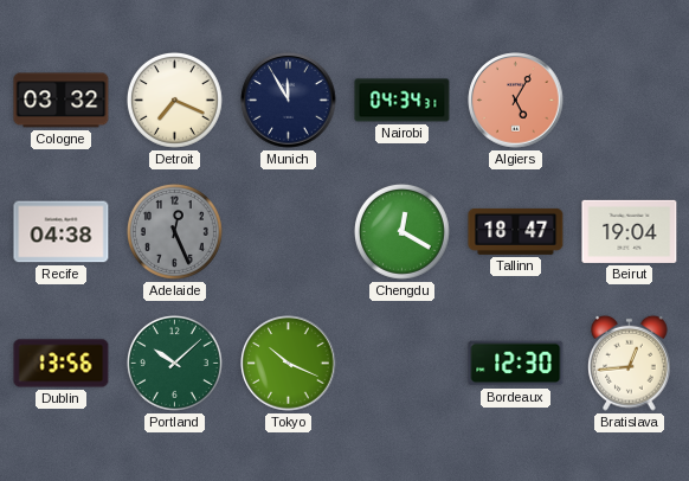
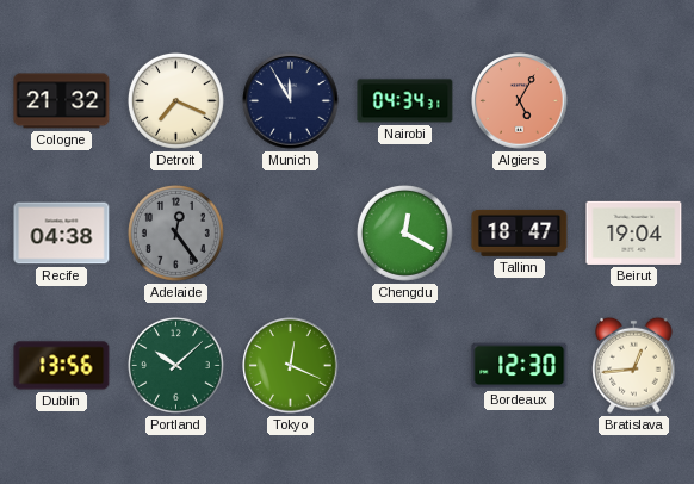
Cologne: 03:32 -> 21:32
Adelaide: 12:26 -> 12:24
Tokyo: 10:19 -> 12:19
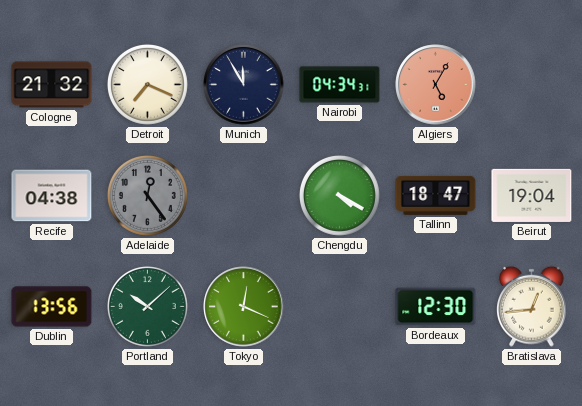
Chengdu: 12:20 -> 4:20
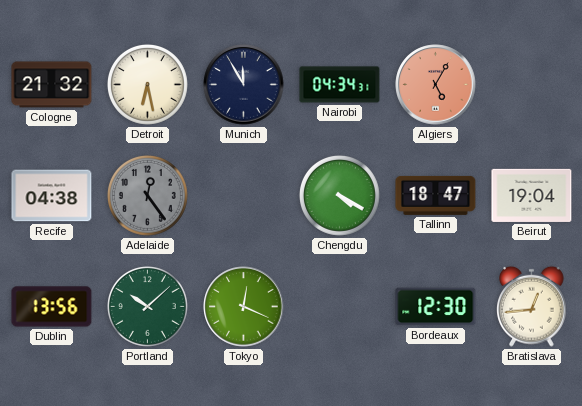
Detroit: 7:19 -> 6:28
